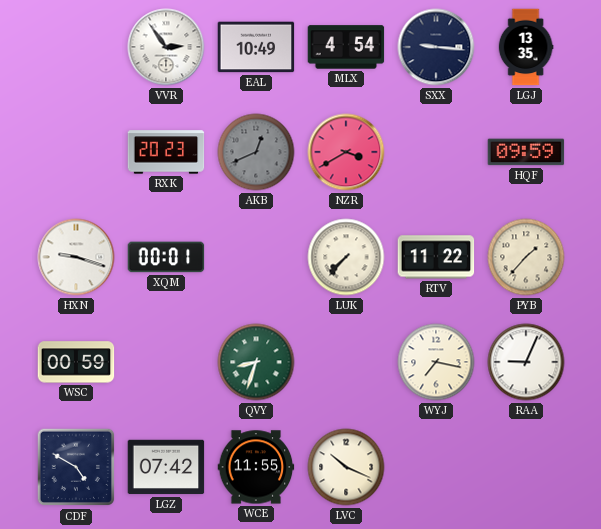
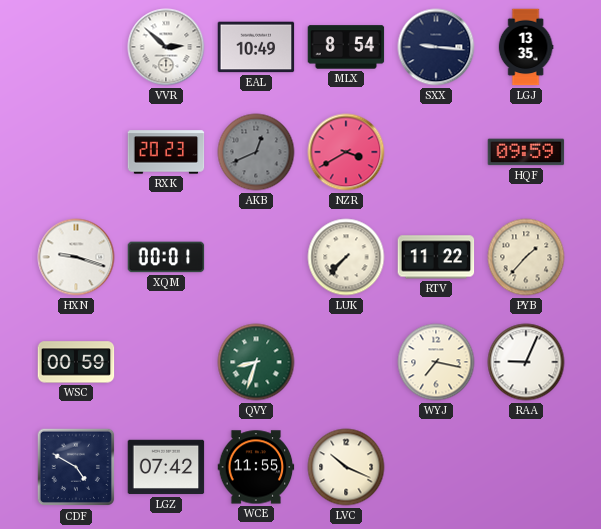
VVR: 2:54 -> 2:52
MLX: 4:54 -> 8:54
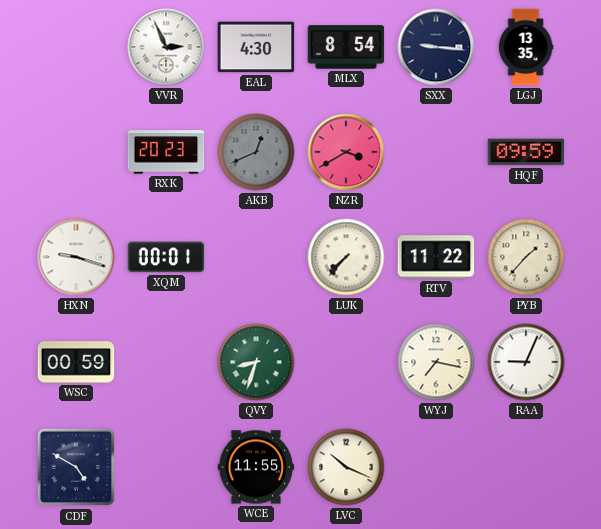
VVR: 2:52 -> 2:56
EAL: 10:49 -> 4:30
LGZ: 07:42 -> none
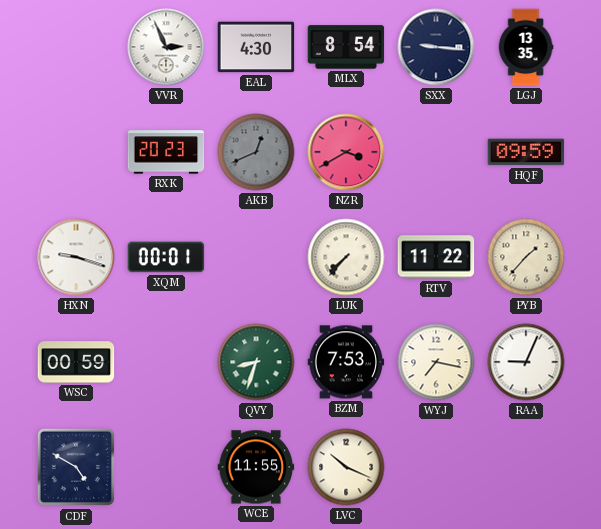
BZM: none -> 7:53
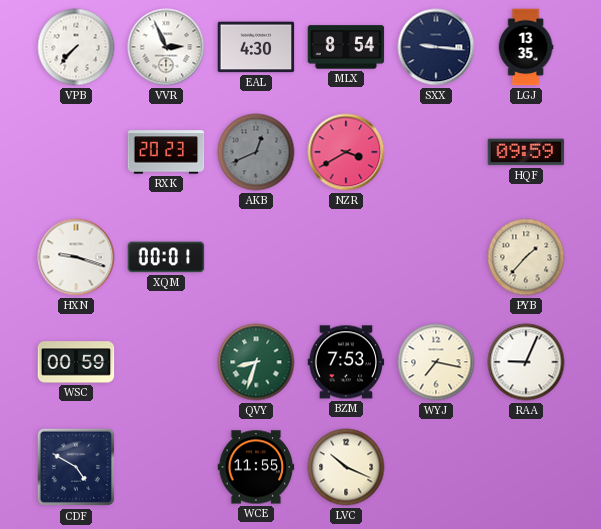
VPB: none -> 7:37
LUK: 7:37 -> none
RTV: 11:22 -> none
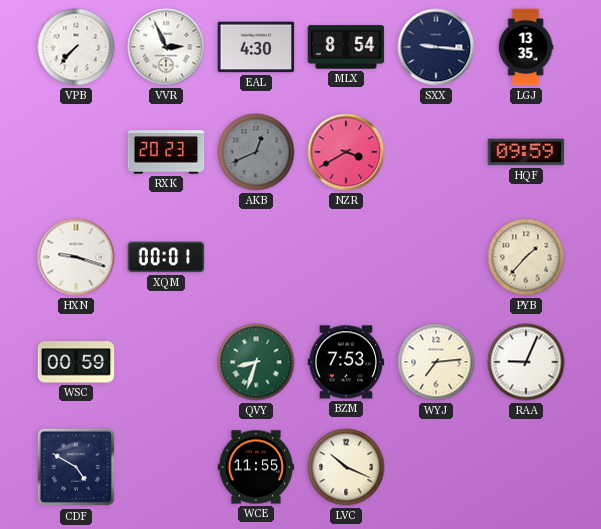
WYJ: 7:17 -> 7:14
